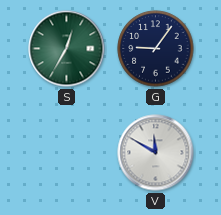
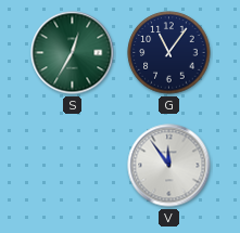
G: 9:06 -> 11:06
V: 11:50 -> 11:54
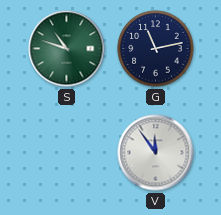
S: 12:35 -> 10:48
G: 11:06 -> 11:13
